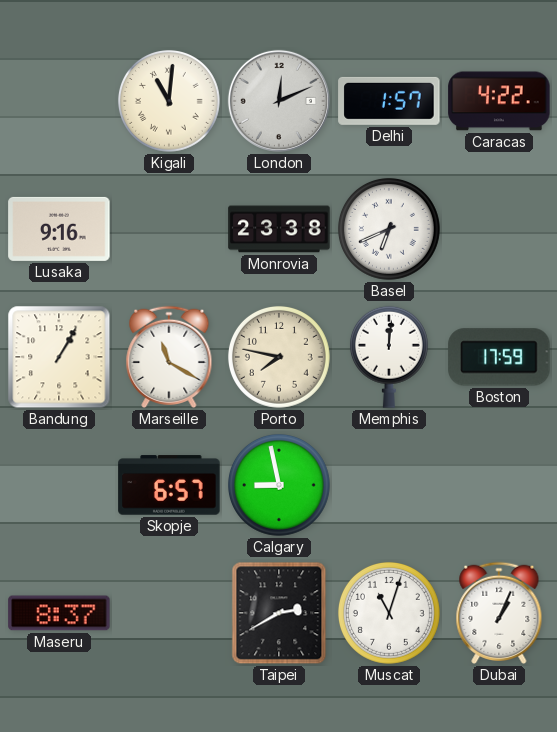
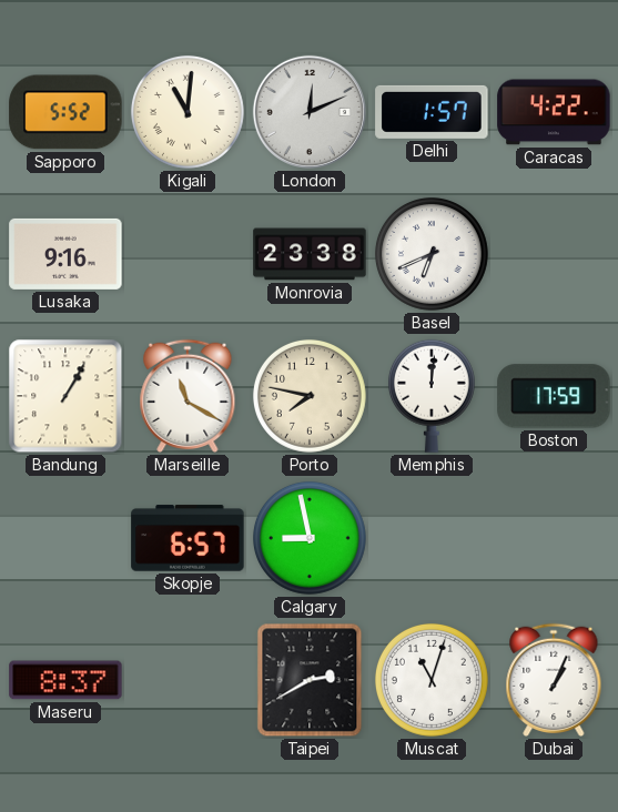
Sapporo: none -> 5:52
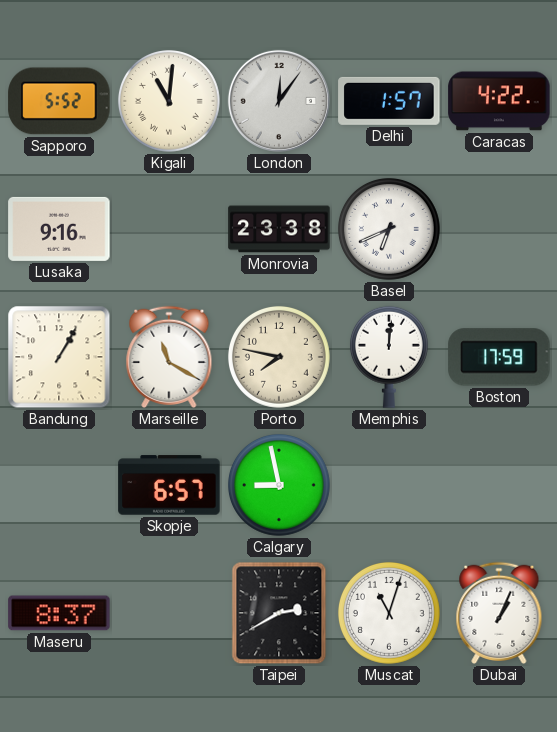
London: 12:11 -> 12:06
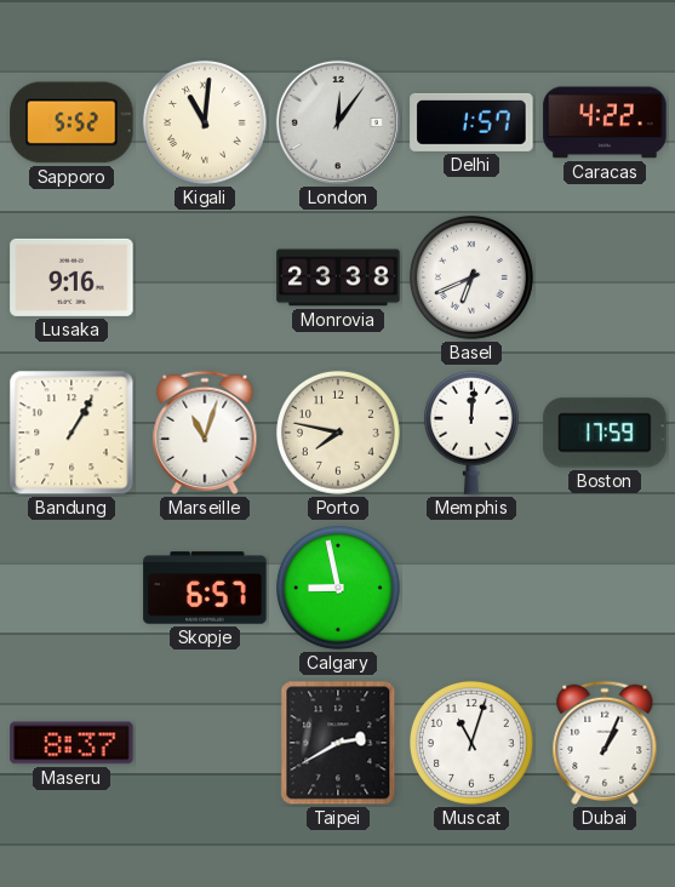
Marseille: 11:20 -> 11:03
